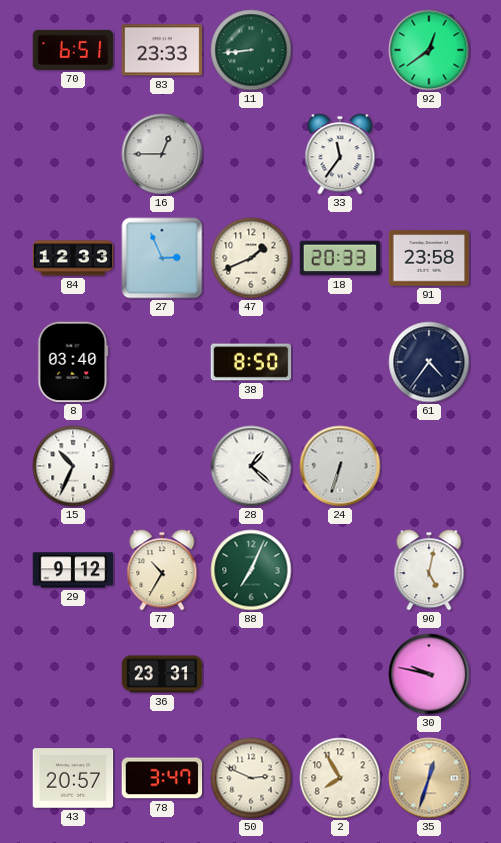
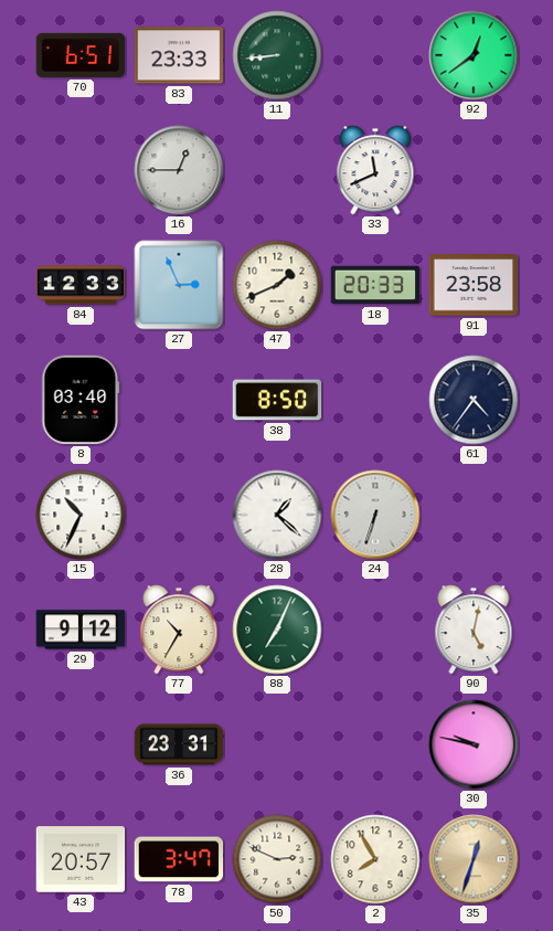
33: 11:36 -> 11:41
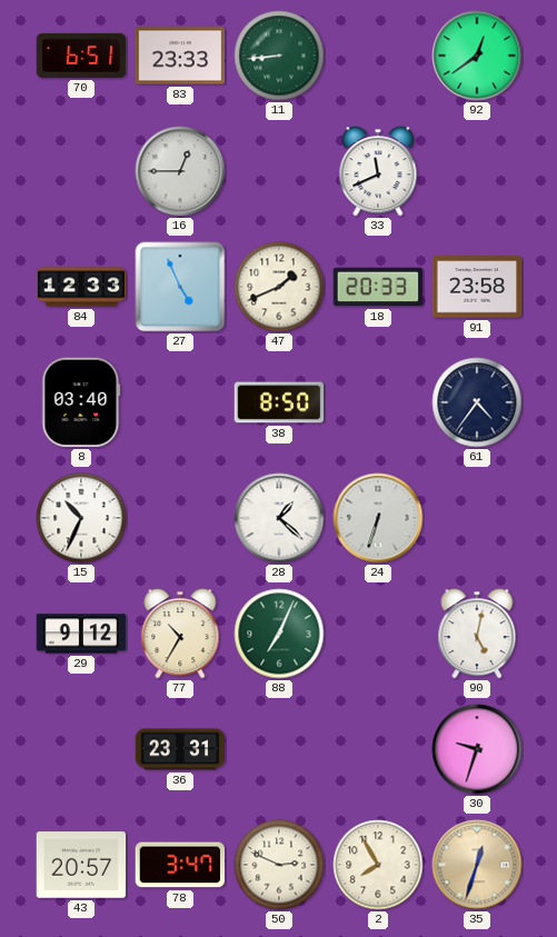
27: 2:56 -> 4:56
30: 9:47 -> 9:33
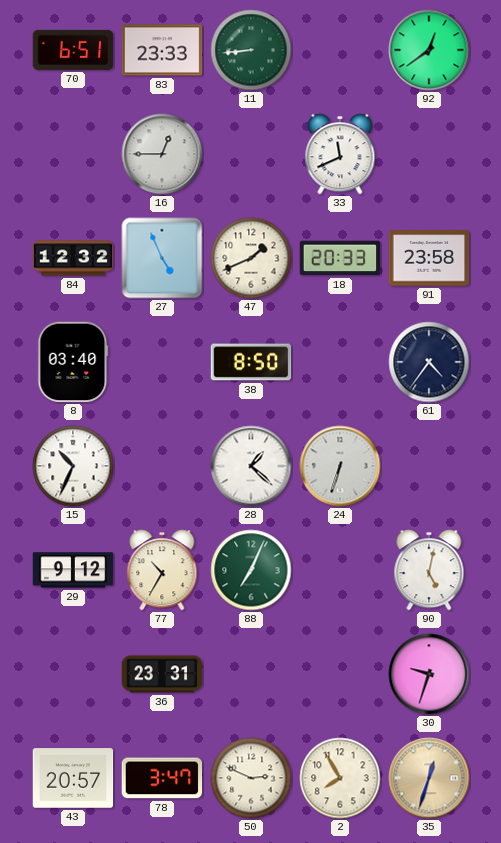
84: 12:33 -> 12:32
